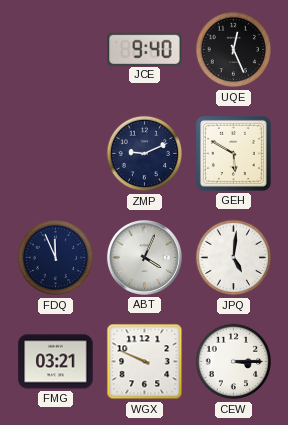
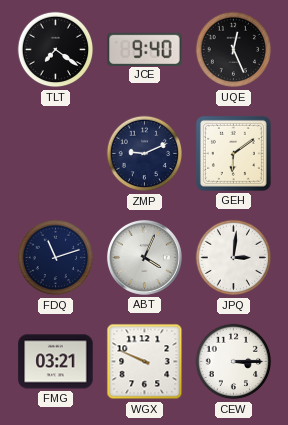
TLT: none -> 7:21
GEH: 5:50 -> 6:09
FDQ: 11:56 -> 11:12
JPQ: 5:01 -> 3:01
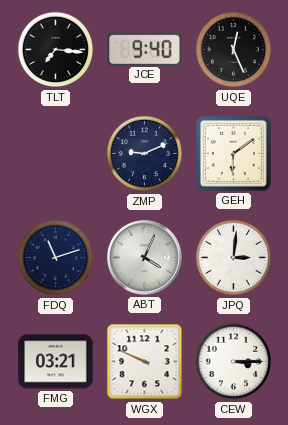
TLT: 7:21 -> 7:16
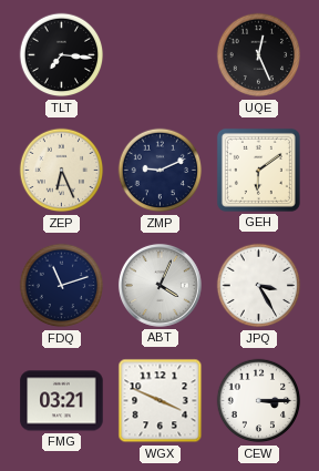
JCE: 9:40 -> none
ZEP: none -> 6:26
JPQ: 3:01 -> 3:25
WGX: 9:49 -> 3:49
